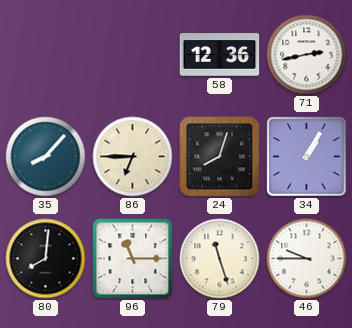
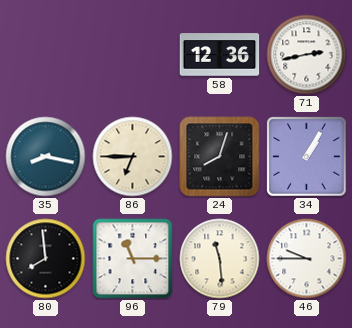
35: 8:07 -> 8:17
80: 8:01 -> 7:59
79: 11:27 -> 11:29
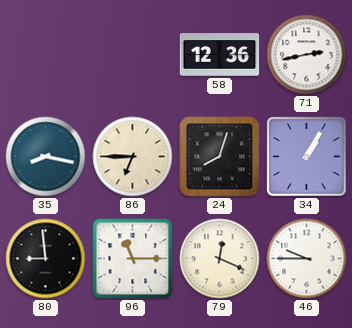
80: 7:59 -> 8:59
79: 11:29 -> 12:19
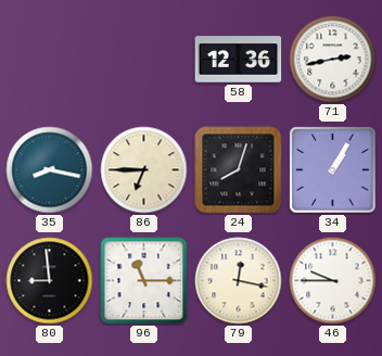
79: 12:19 -> 12:17
